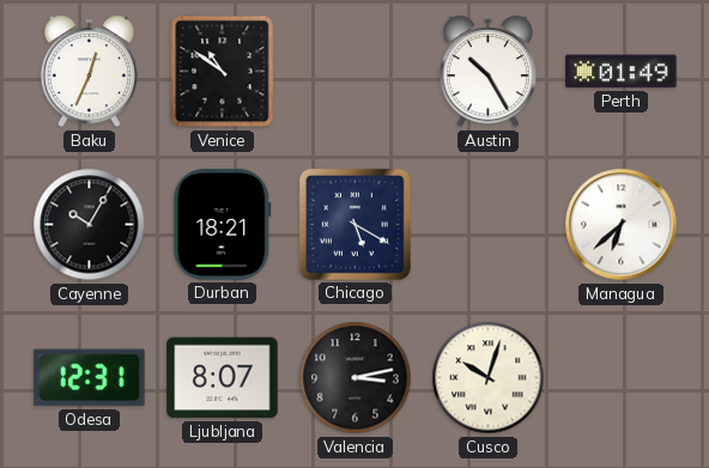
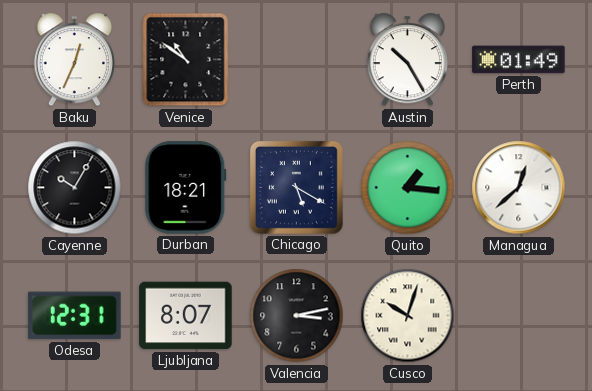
Quito: none -> 1:16
Managua: 6:38 -> 12:38
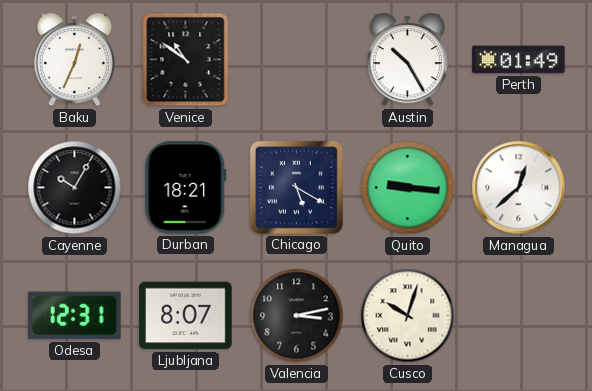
Quito: 1:16 -> 9:16
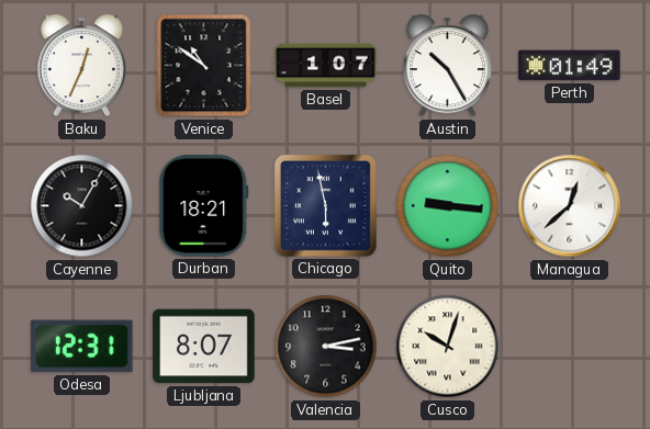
Basel: none -> 1:07
Chicago: 5:20 -> 5:58
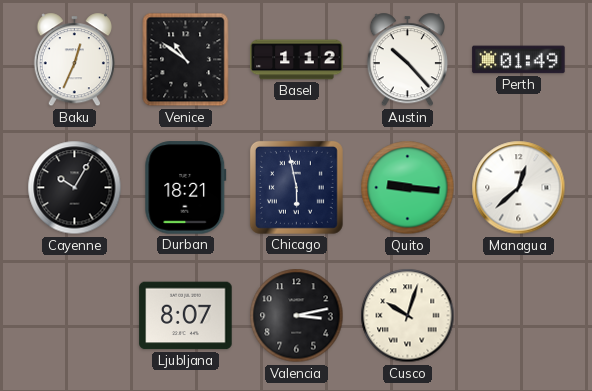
Basel: 1:07 -> 1:12
Austin: 10:25 -> 10:23
Odesa: 12:31 -> none
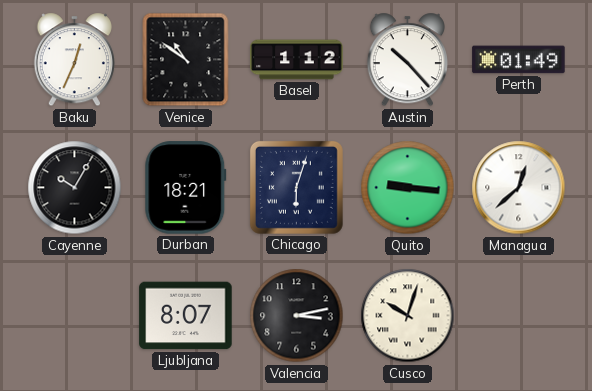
Chicago: 5:58 -> 6:03
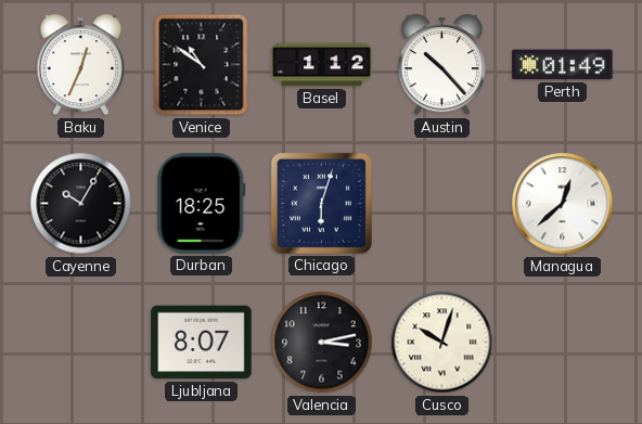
Durban: 18:21 -> 18:25
Quito: 9:16 -> none
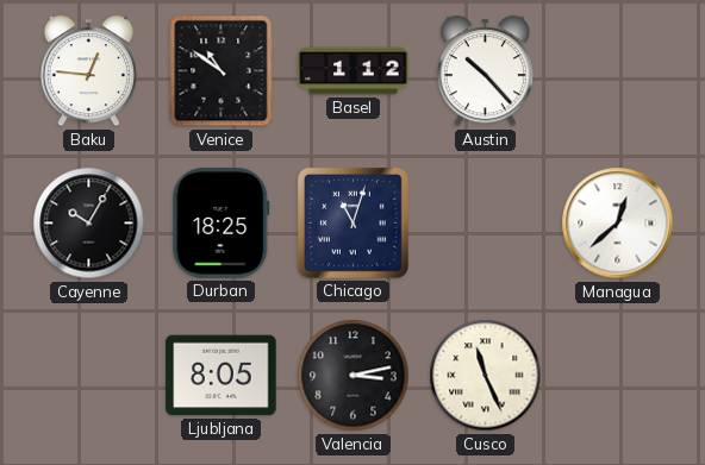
Baku: 12:34 -> 12:46
Perth: 01:49 -> none
Chicago: 6:03 -> 11:03
Ljubljana: 8:07 -> 8:05
Cusco: 10:03 -> 11:26
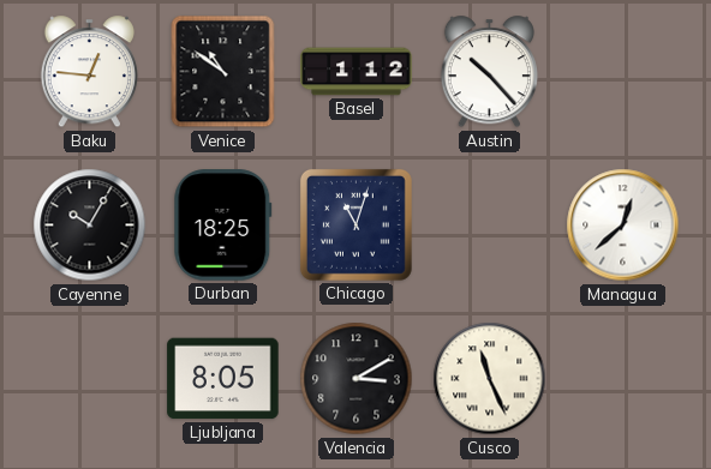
Valencia: 3:13 -> 3:10
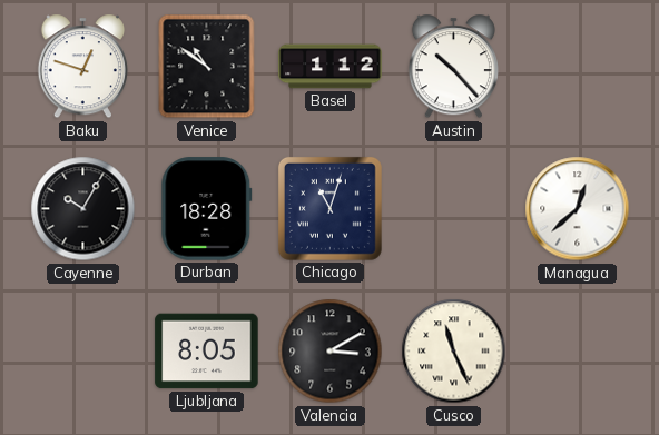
Baku: 12:46 -> 12:48
Durban: 18:25 -> 18:28
